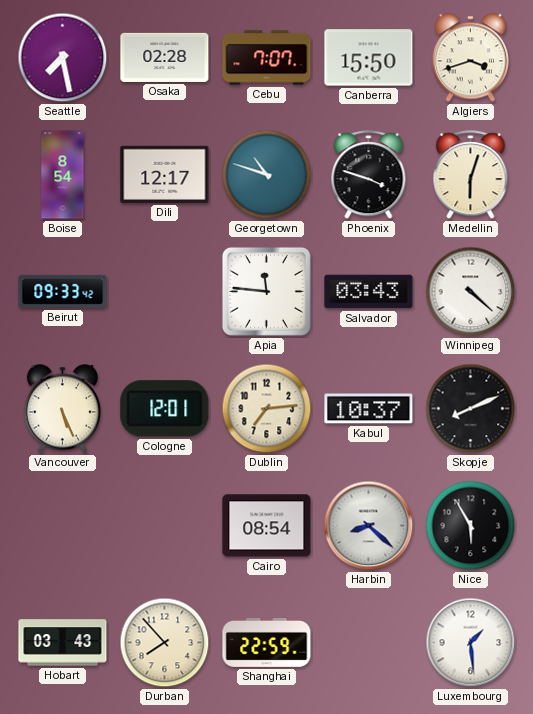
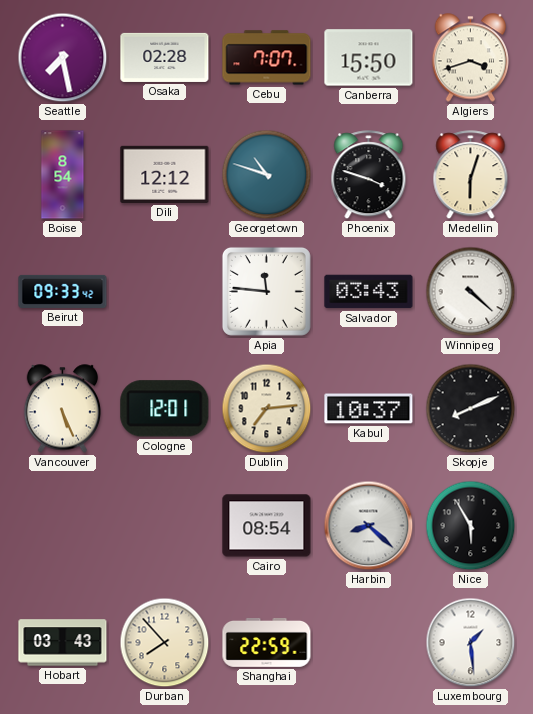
Dili: 12:17 -> 12:12
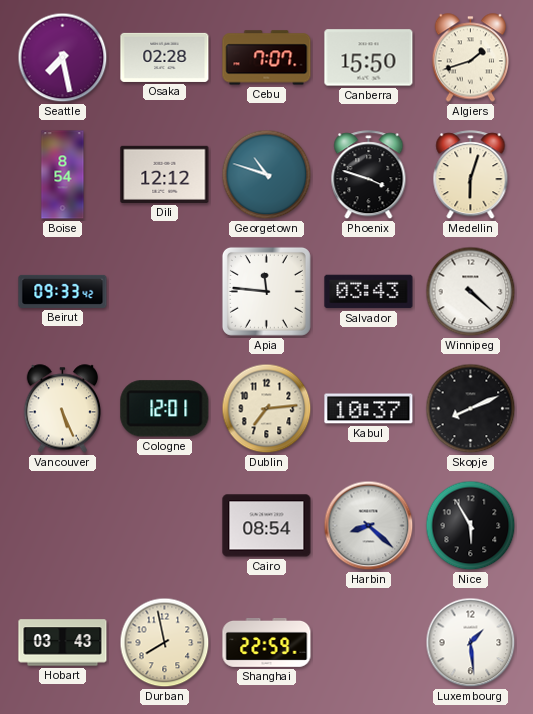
Algiers: 3:42 -> 1:42
Durban: 7:53 -> 7:58
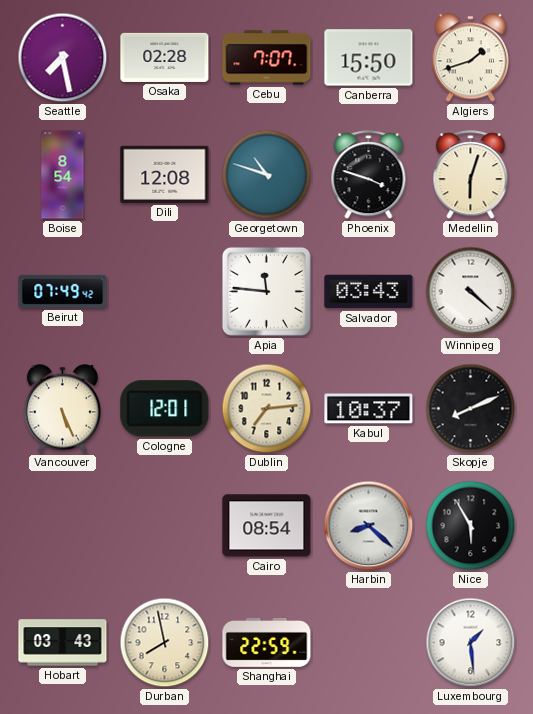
Dili: 12:12 -> 12:08
Beirut: 09:33 -> 07:49
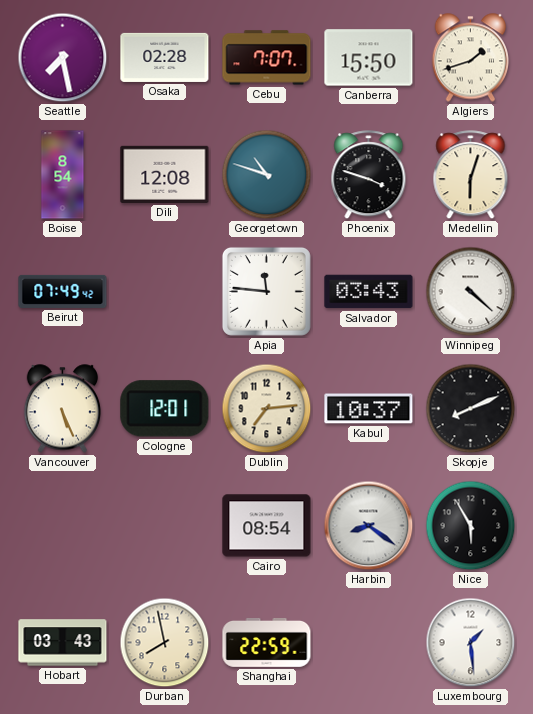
Harbin: 8:22 -> 8:21
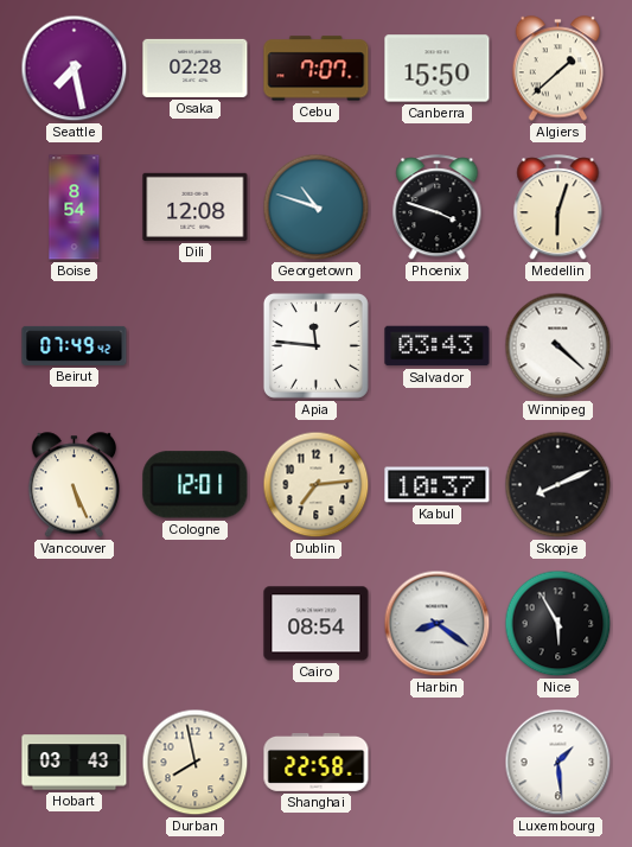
Algiers: 1:42 -> 1:38
Shanghai: 22:59 -> 22:58
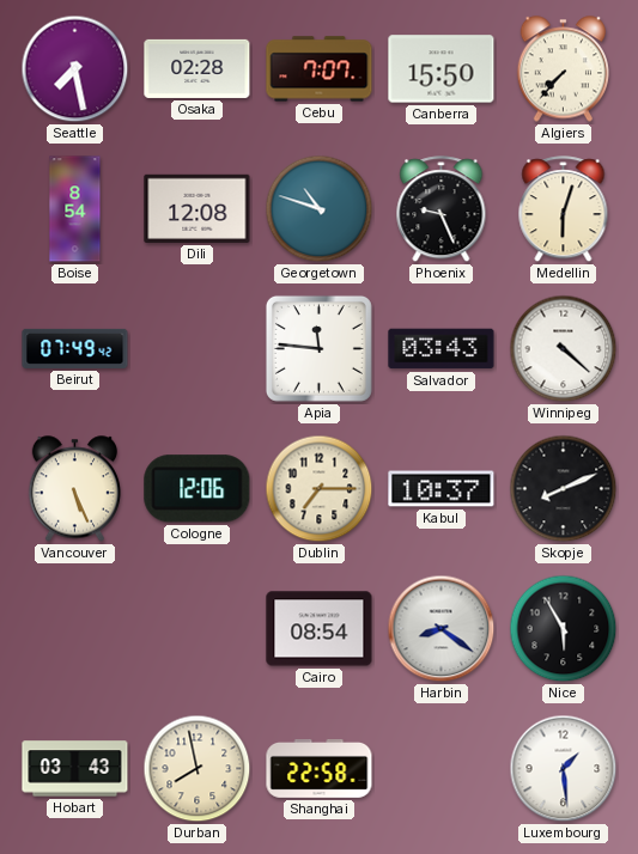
Algiers: 1:38 -> 7:37
Phoenix: 3:48 -> 9:26
Cologne: 12:01 -> 12:06
Dublin: 7:14 -> 7:15
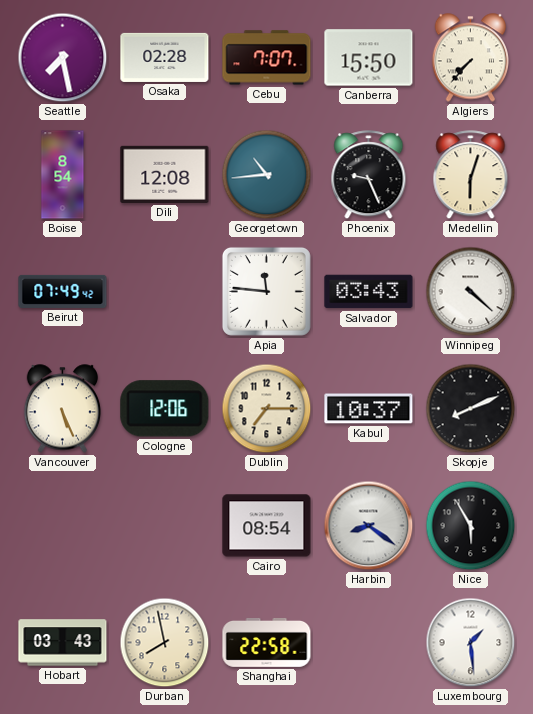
Georgetown: 10:48 -> 10:44
